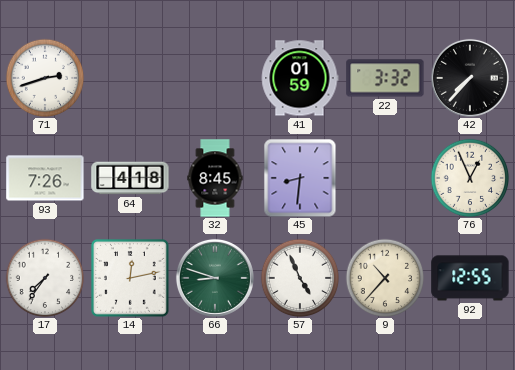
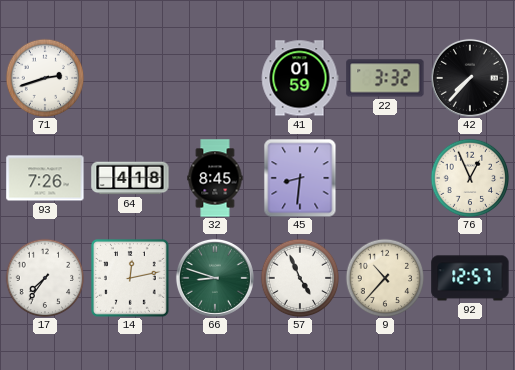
92: 12:55 -> 12:57
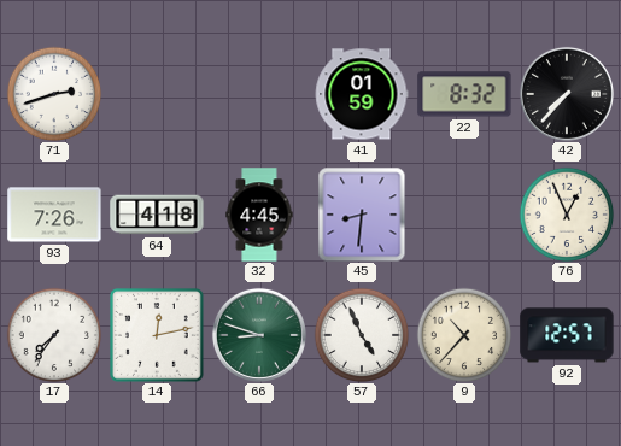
22: 3:32 -> 8:32
32: 8:45 -> 4:45
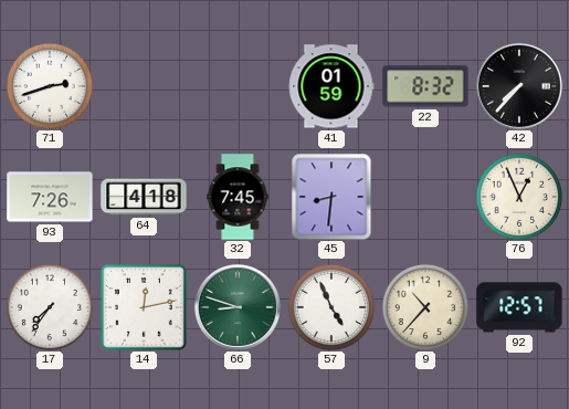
32: 4:45 -> 7:45
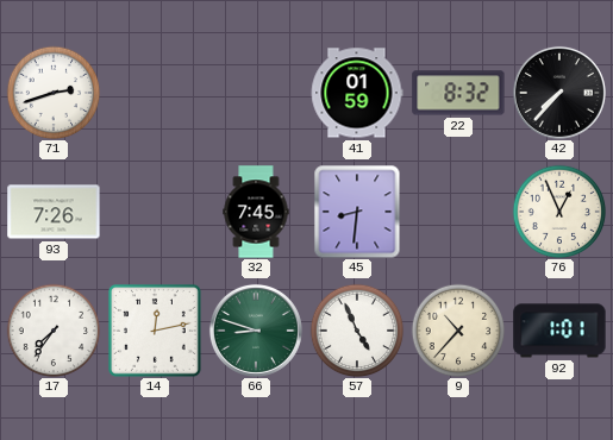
64: 4:18 -> none
92: 12:57 -> 1:01
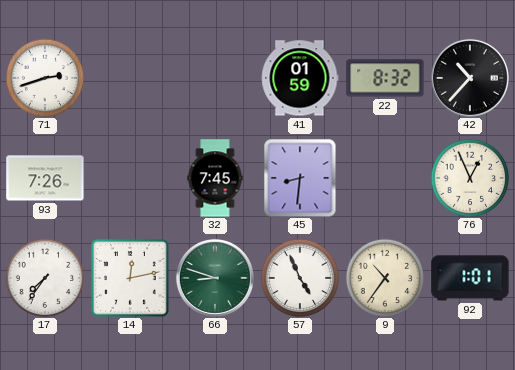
42: 7:37 -> 10:37
9: 10:37 -> 10:36
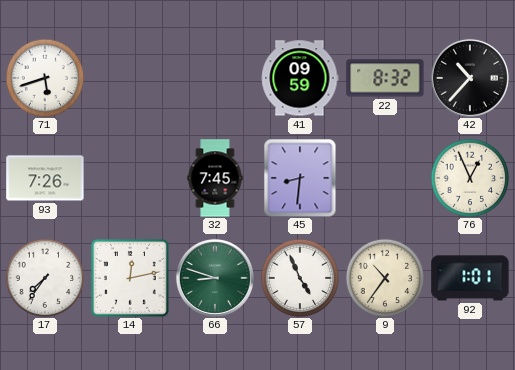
71: 2:42 -> 5:42
41: 01:59 -> 09:59
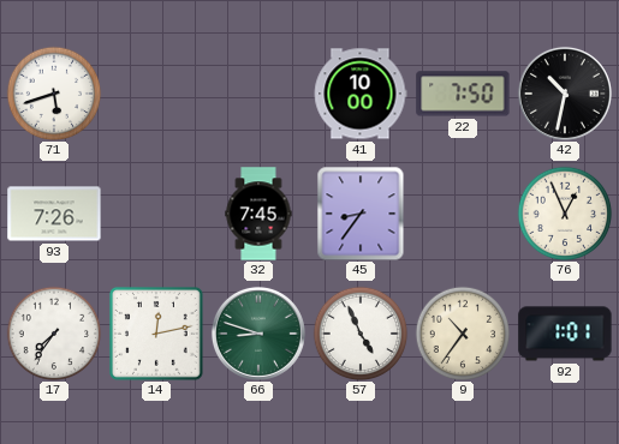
41: 09:59 -> 10:00
22: 8:32 -> 7:50
42: 10:37 -> 10:32
45: 8:31 -> 8:36
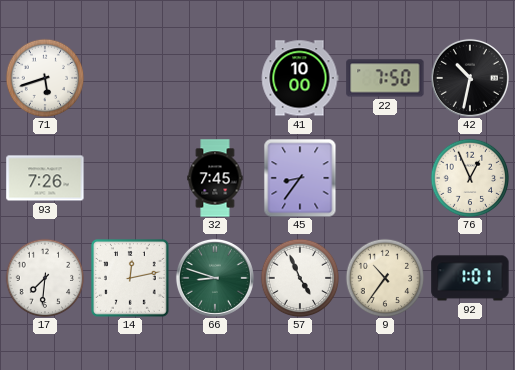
17: 7:36 -> 7:31
